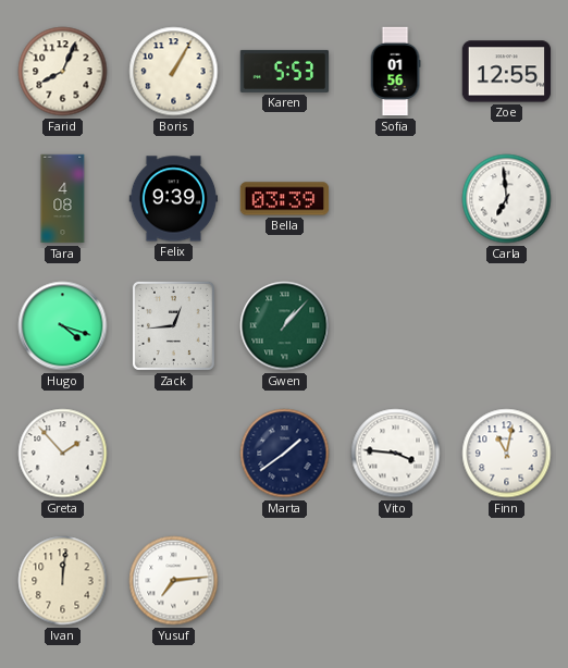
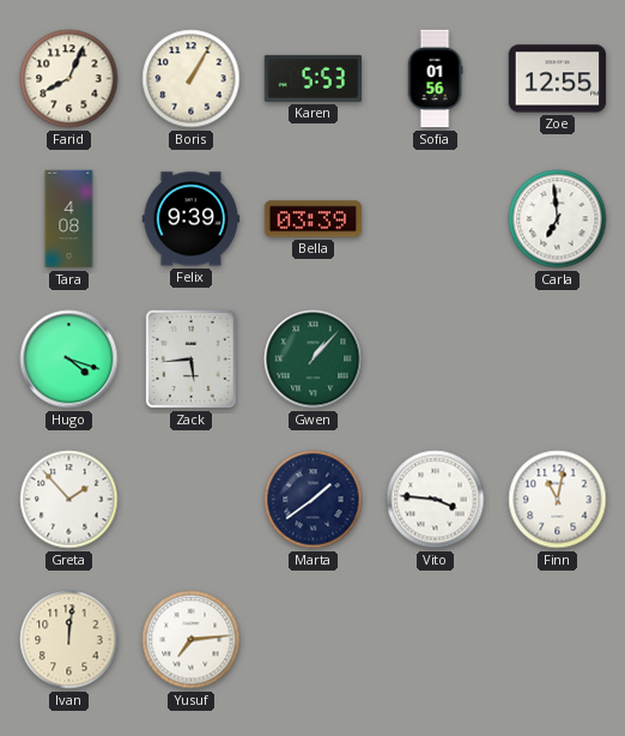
Zack: 12:44 -> 5:44
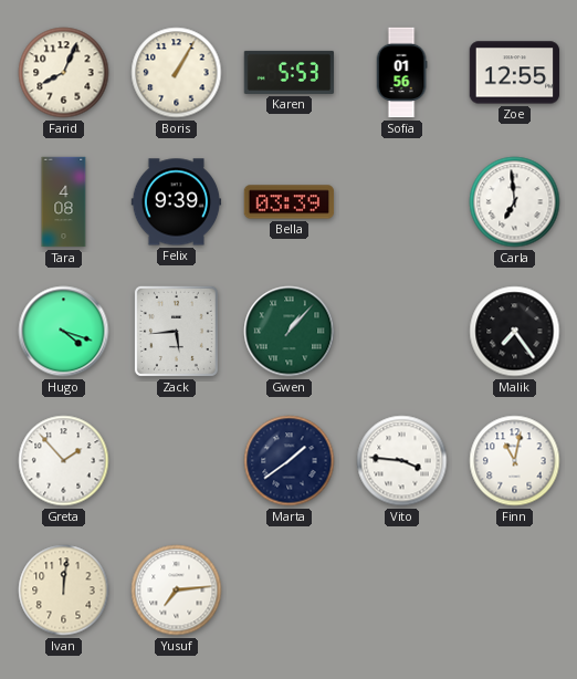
Malik: none -> 7:24
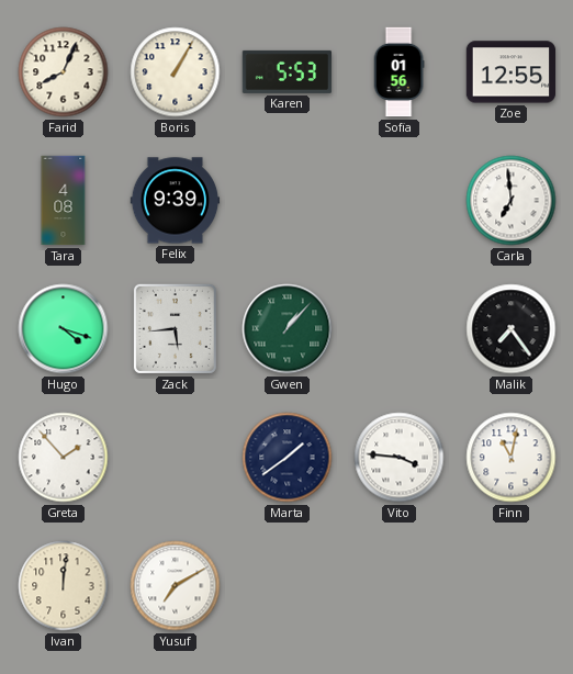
Bella: 03:39 -> none
Yusuf: 7:14 -> 7:10
